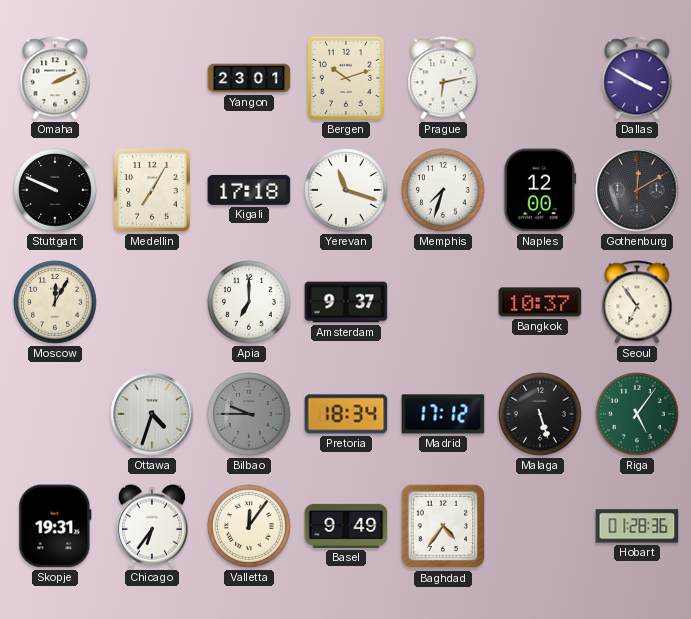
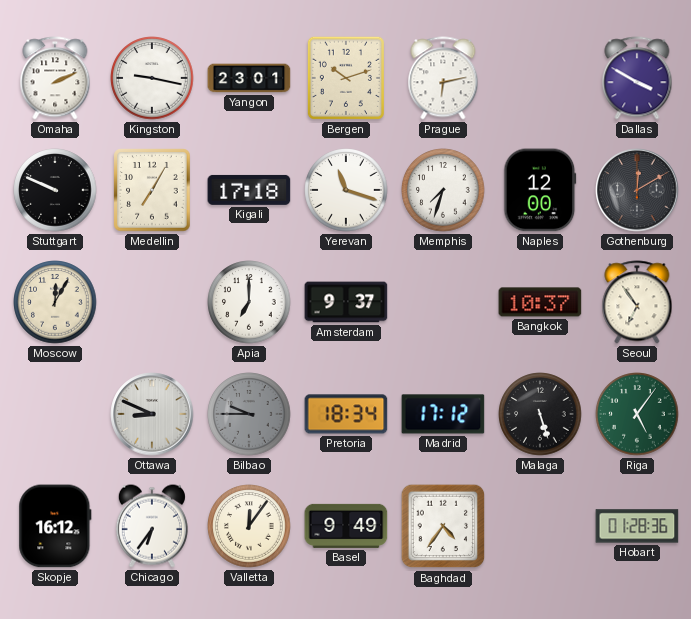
Kingston: none -> 9:17
Ottawa: 4:33 -> 8:49
Skopje: 19:31 -> 16:12
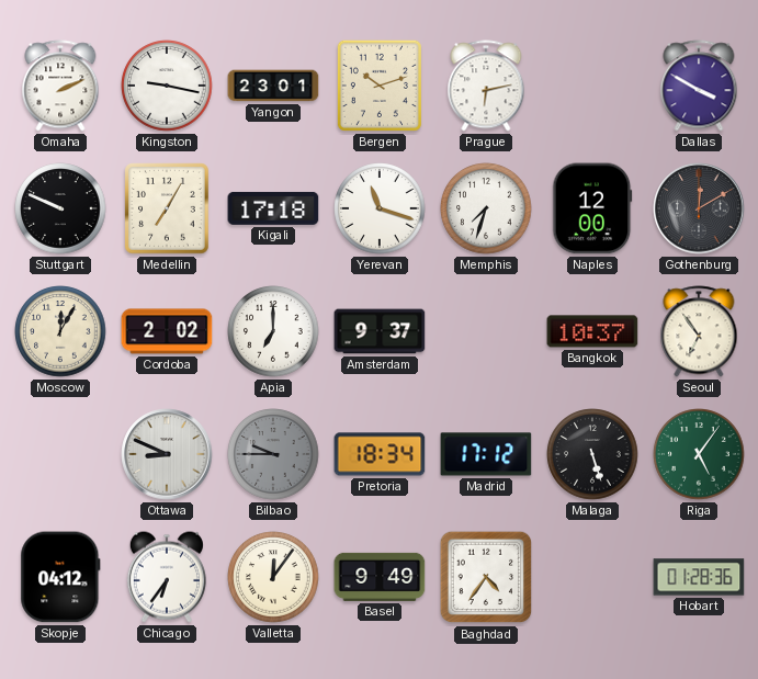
Cordoba: none -> 2:02
Skopje: 16:12 -> 04:12
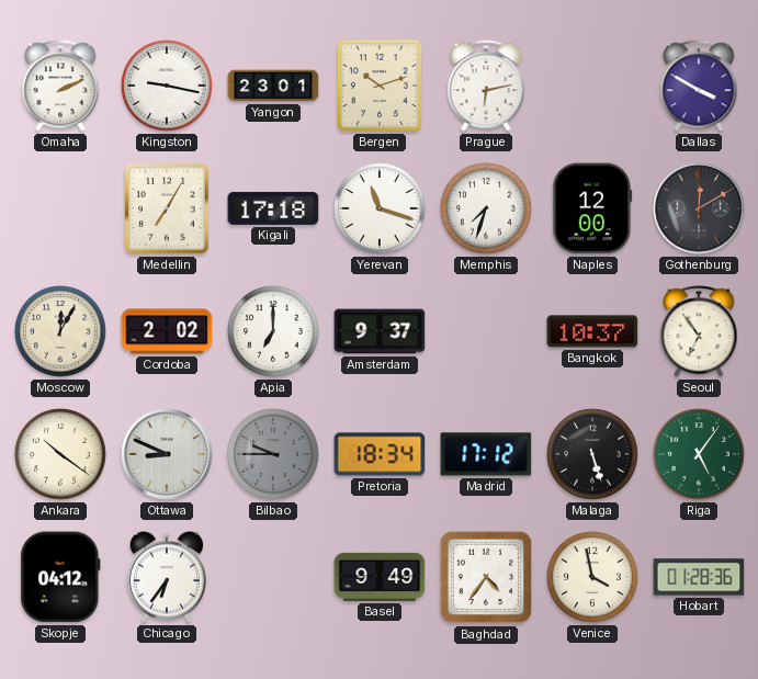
Stuttgart: 9:49 -> none
Ankara: none -> 10:21
Valletta: 12:06 -> none
Venice: none -> 3:58
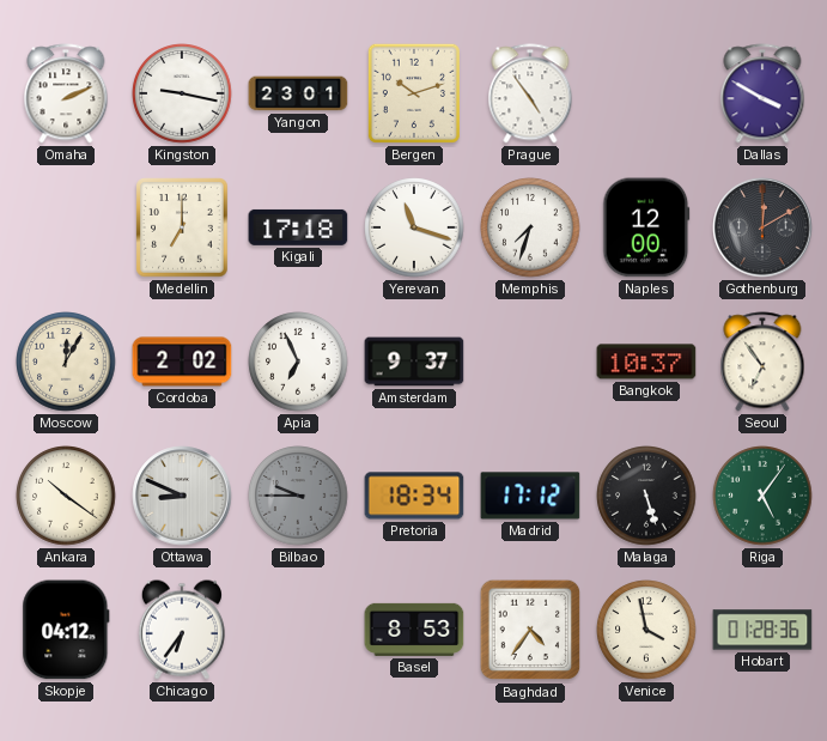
Prague: 6:13 -> 4:54
Medellin: 7:05 -> 7:00
Apia: 7:00 -> 6:56
Basel: 9:49 -> 8:53
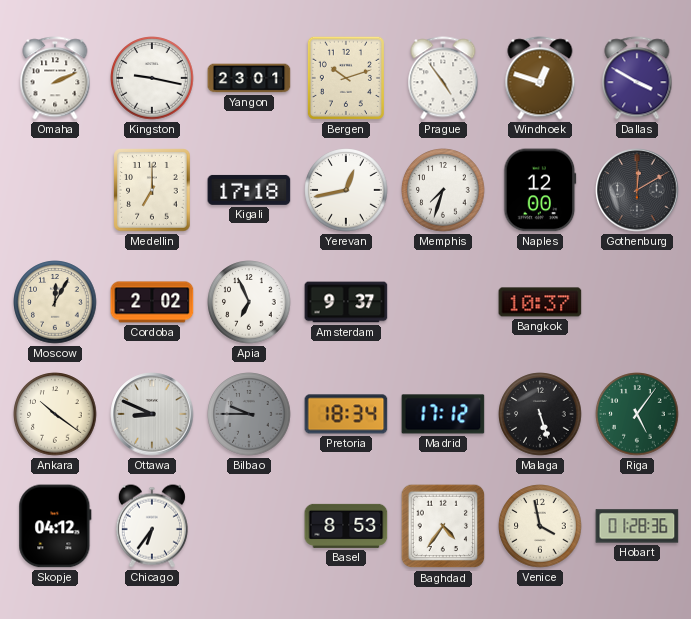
Windhoek: none -> 12:48
Yerevan: 11:18 -> 12:43
Seoul: 6:54 -> none
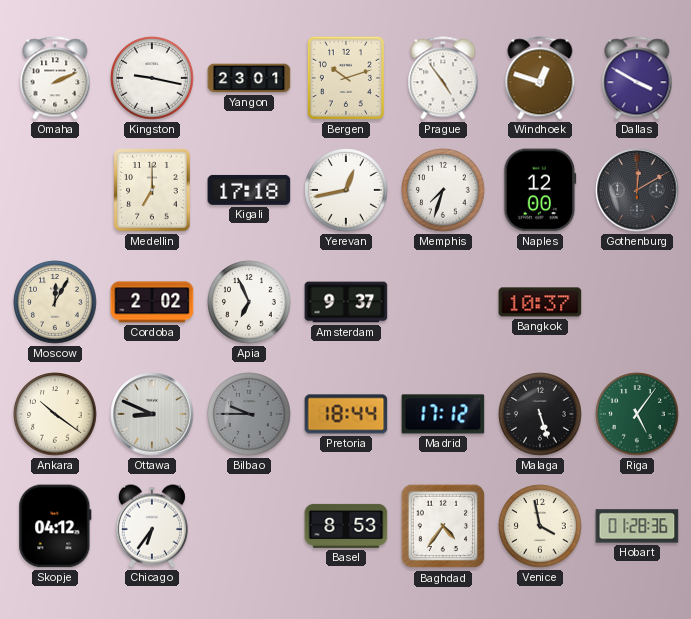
Pretoria: 18:34 -> 18:44
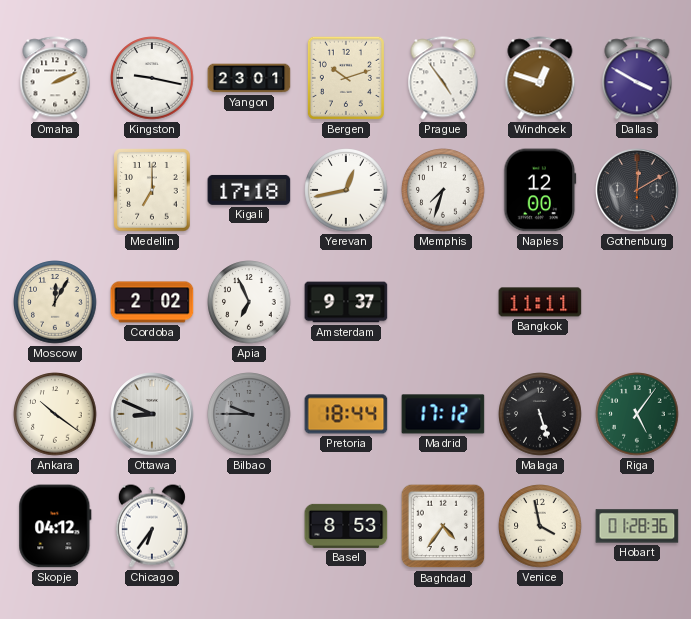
Bangkok: 10:37 -> 11:11
